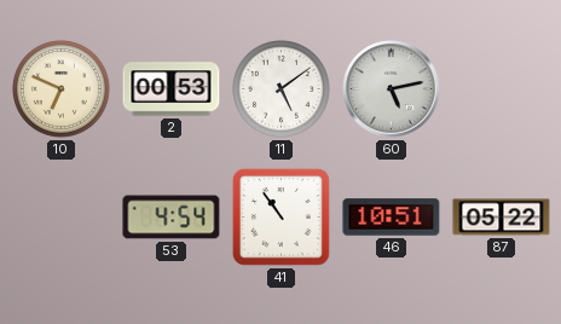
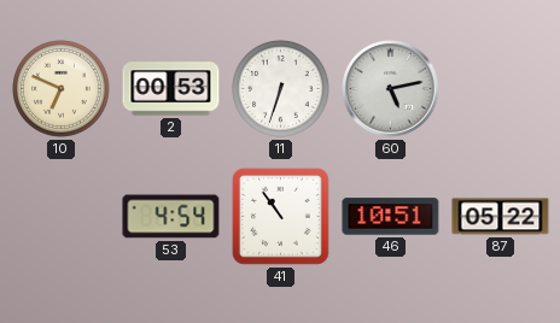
11: 5:09 -> 6:33
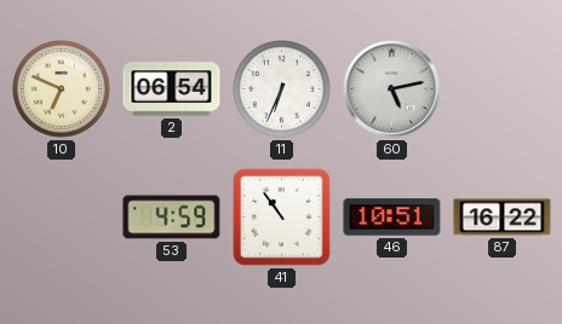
2: 00:53 -> 06:54
11: 6:33 -> 6:34
53: 4:54 -> 4:59
87: 05:22 -> 16:22
